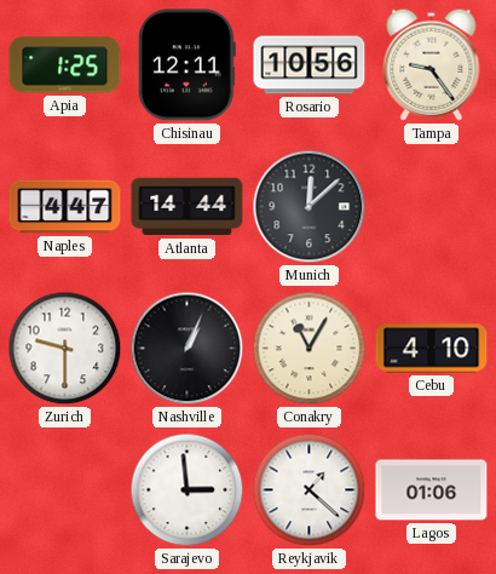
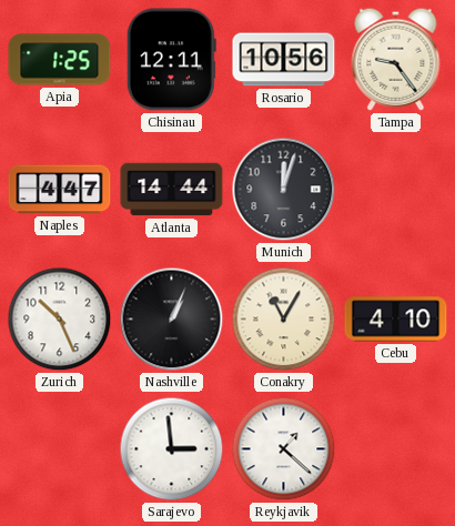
Munich: 12:08 -> 12:03
Zurich: 9:30 -> 10:26
Lagos: 01:06 -> none
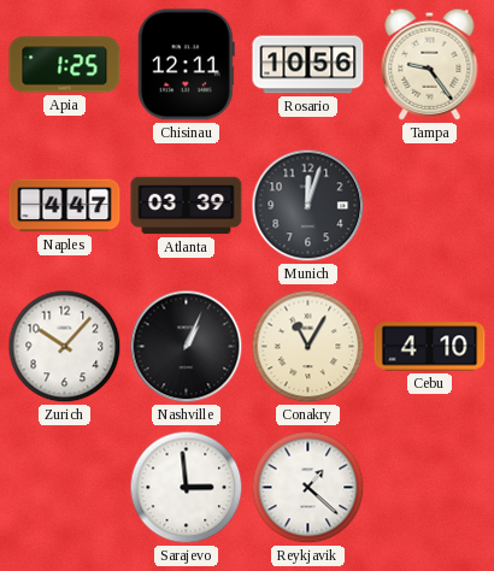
Atlanta: 14:44 -> 03:39
Zurich: 10:26 -> 10:07
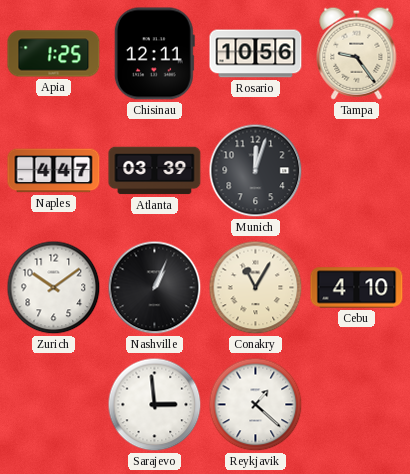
Zurich: 10:07 -> 10:09
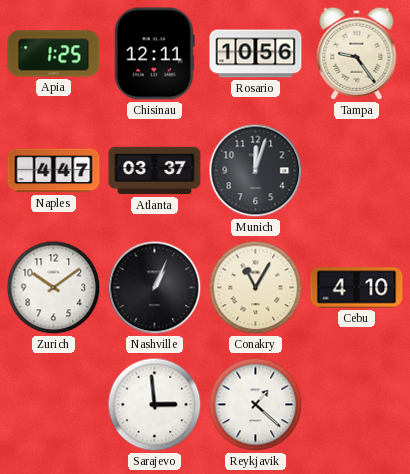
Atlanta: 03:39 -> 03:37
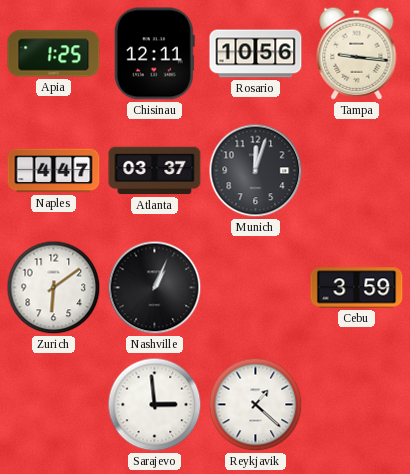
Tampa: 9:24 -> 9:16
Zurich: 10:09 -> 6:09
Conakry: 11:05 -> none
Cebu: 4:10 -> 3:59
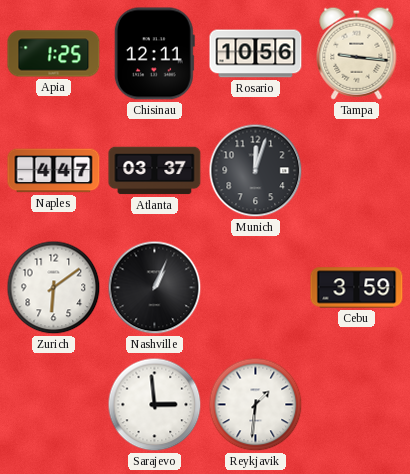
Reykjavik: 1:22 -> 1:31
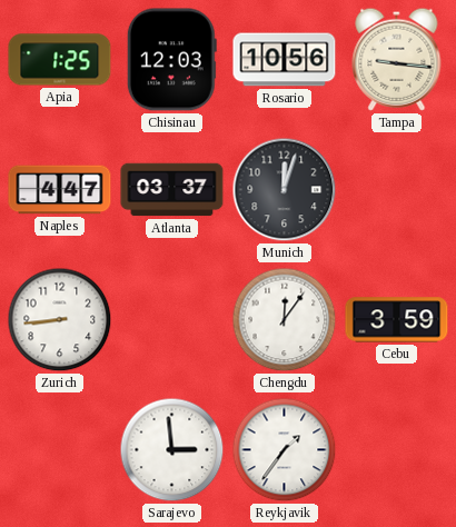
Chisinau: 12:11 -> 12:03
Zurich: 6:09 -> 8:44
Nashville: 1:04 -> none
Chengdu: none -> 12:06
Reykjavik: 1:31 -> 1:36
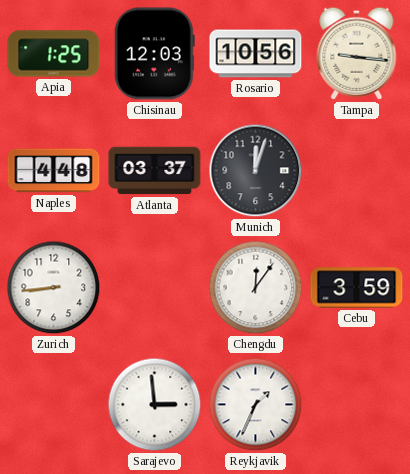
Naples: 4:47 -> 4:48
Reykjavik: 1:36 -> 1:34
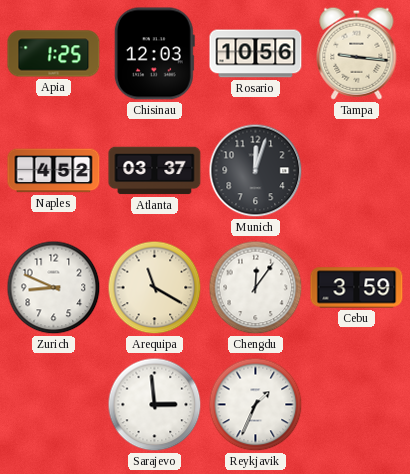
Naples: 4:48 -> 4:52
Zurich: 8:44 -> 8:49
Arequipa: none -> 11:20
